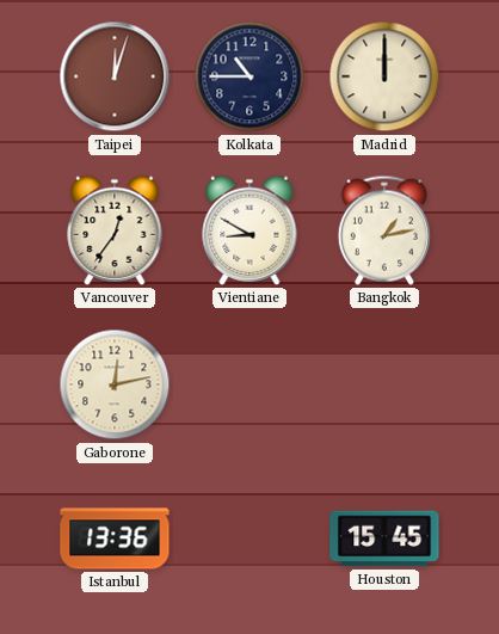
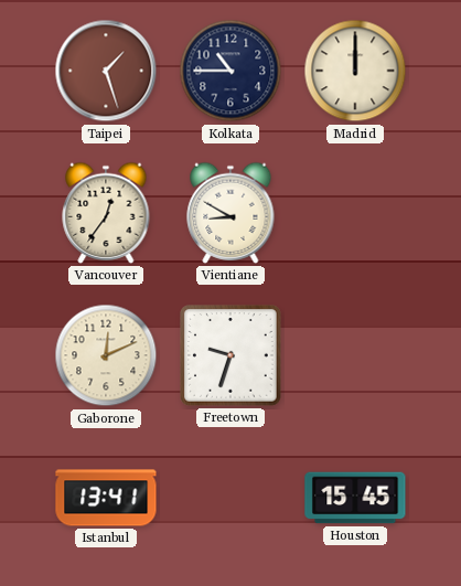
Taipei: 12:03 -> 1:27
Bangkok: 1:13 -> none
Gaborone: 12:13 -> 12:11
Freetown: none -> 9:33
Istanbul: 13:36 -> 13:41
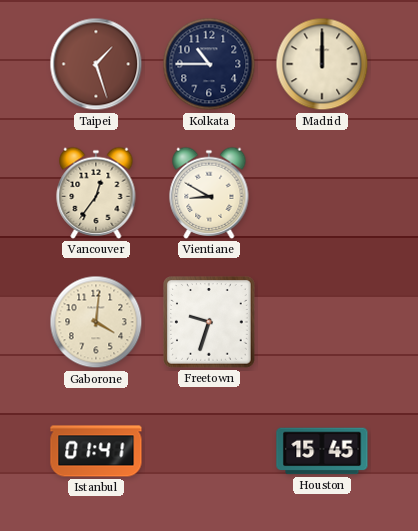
Gaborone: 12:11 -> 4:01
Istanbul: 13:41 -> 01:41
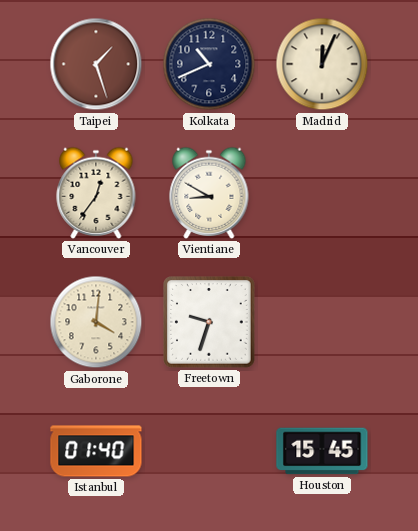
Kolkata: 10:45 -> 10:41
Madrid: 12:00 -> 12:04
Istanbul: 01:41 -> 01:40
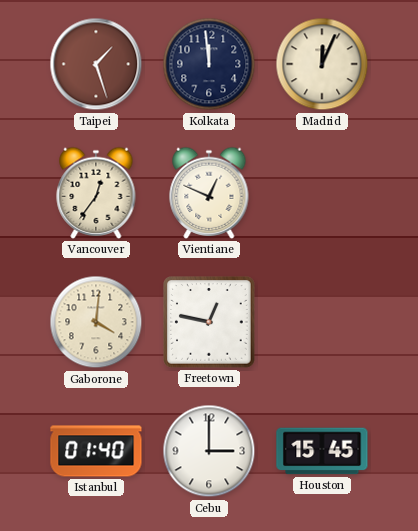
Kolkata: 10:41 -> 11:59
Vientiane: 8:50 -> 12:49
Freetown: 9:33 -> 12:47
Cebu: none -> 3:00
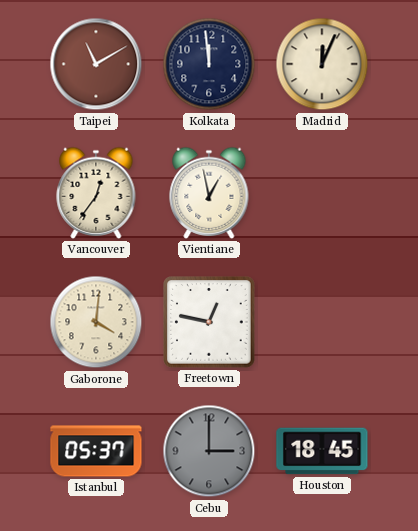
Taipei: 1:27 -> 11:10
Vientiane: 12:49 -> 12:58
Istanbul: 01:40 -> 05:37
Cebu dial: white -> grey
Houston: 15:45 -> 18:45
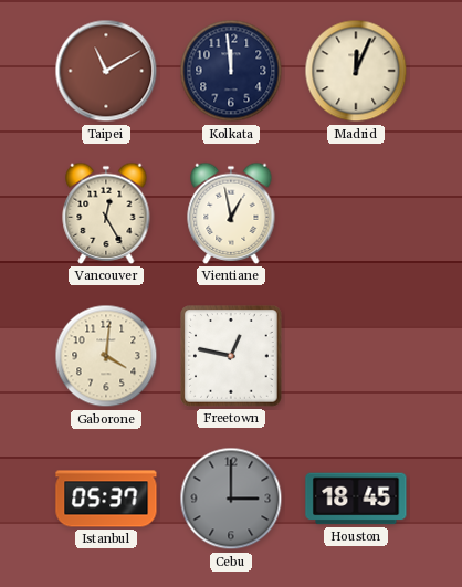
Vancouver: 12:36 -> 12:25
